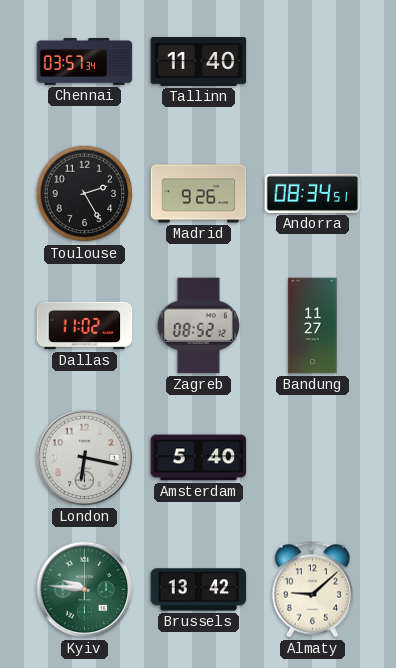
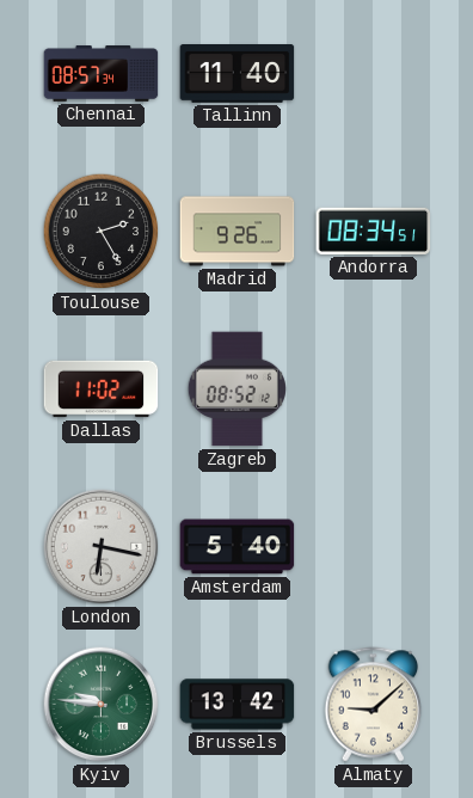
Chennai: 03:57 -> 08:57
Bandung: 11:27 -> none
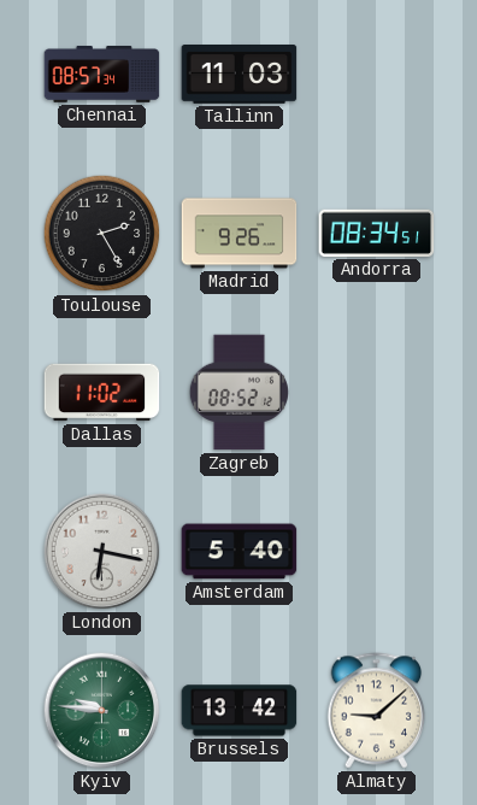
Tallinn: 11:40 -> 11:03
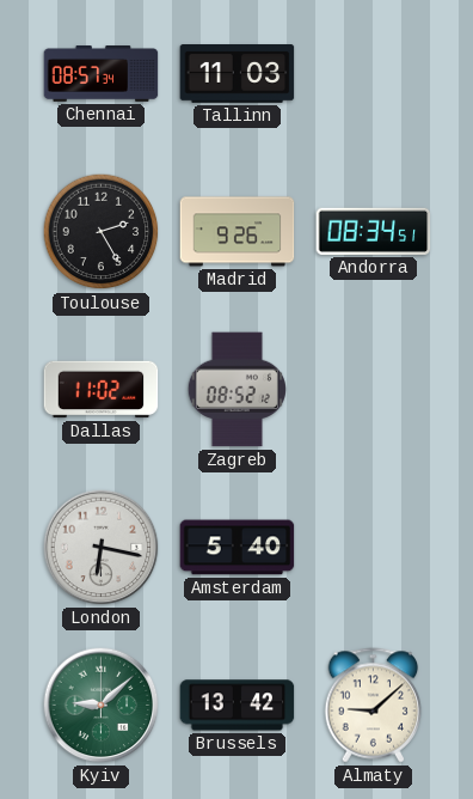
Kyiv: 9:46 -> 9:08
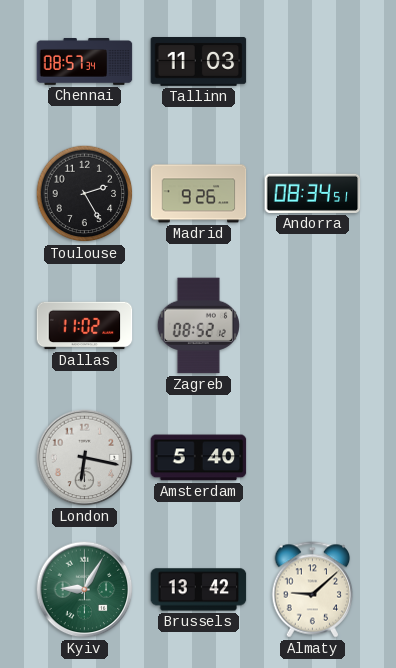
Kyiv: 9:08 -> 9:05
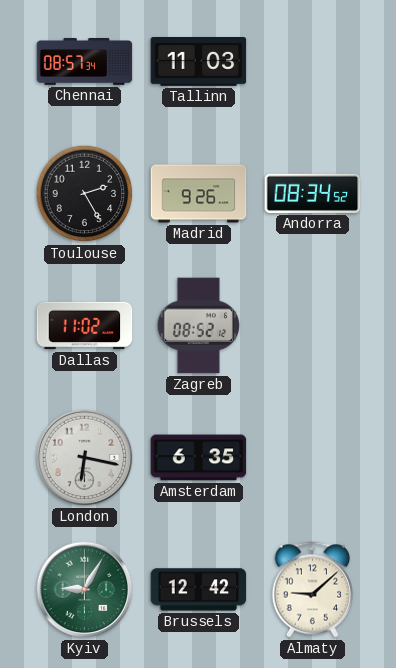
Andorra: 08:34:51 -> 08:34:52
Amsterdam: 5:40 -> 6:35
Brussels: 13:42 -> 12:42
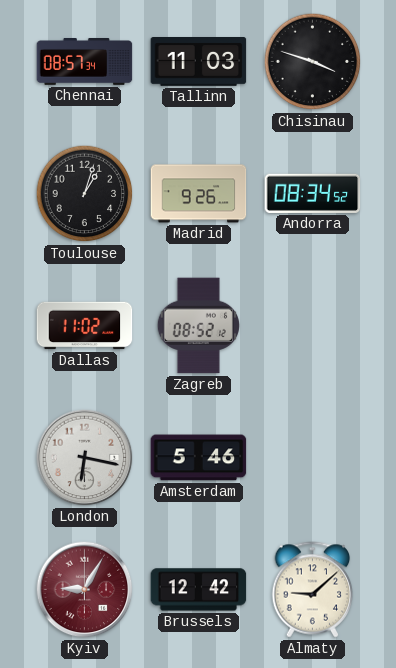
Chisinau: none -> 3:48
Toulouse: 2:25 -> 1:03
Amsterdam: 6:35 -> 5:46
Kyiv dial: green -> burgundy
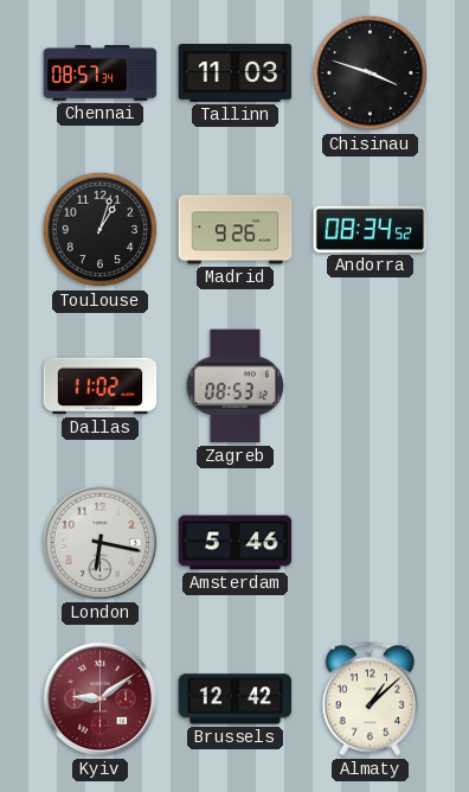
Zagreb: 08:52 -> 08:53
Kyiv: 9:05 -> 9:09
Almaty: 9:08 -> 1:08
